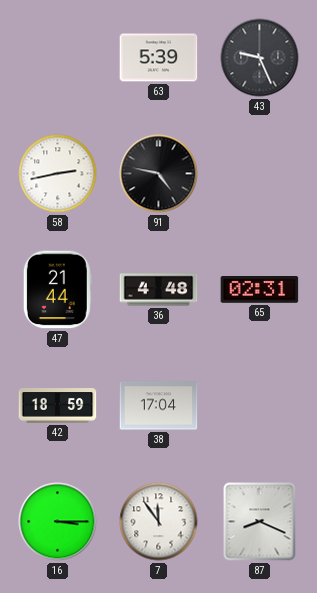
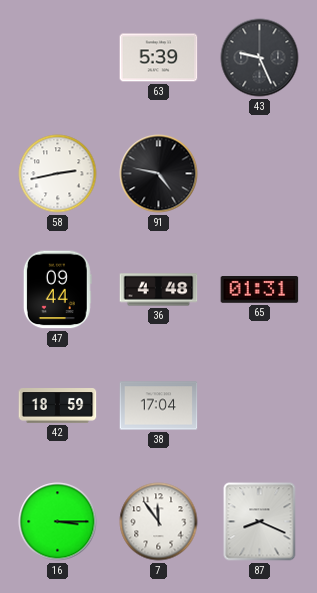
47: 21:44 -> 09:44
65: 02:31 -> 01:31
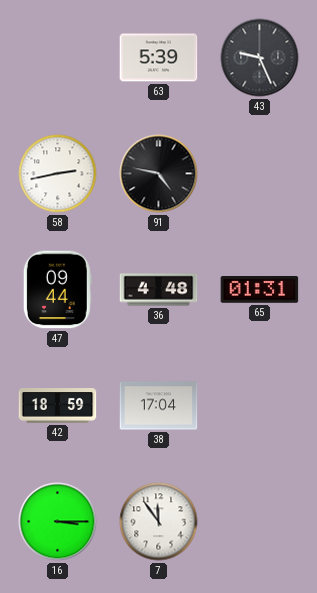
87: 8:19 -> none
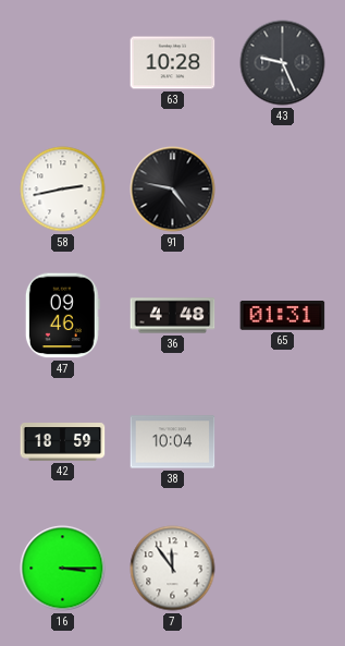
63: 5:39 -> 10:28
47: 09:44 -> 09:46
38: 17:04 -> 10:04
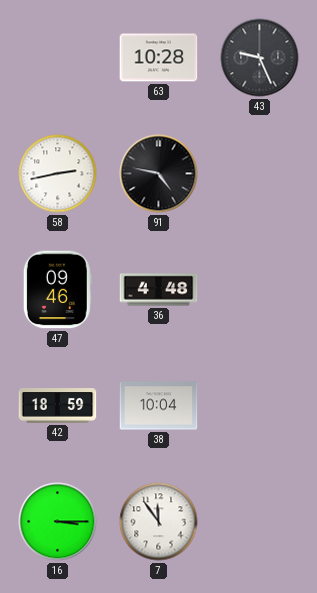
65: 01:31 -> none
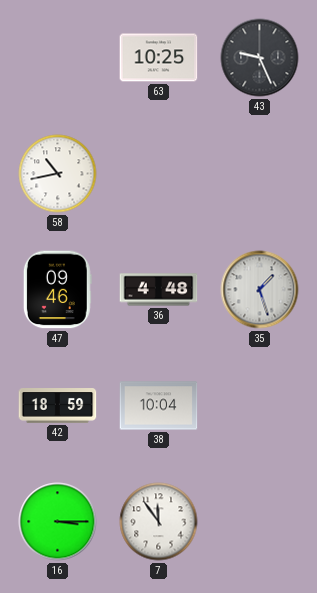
63: 10:28 -> 10:25
58: 2:43 -> 10:43
91: 4:47 -> none
35: none -> 1:27
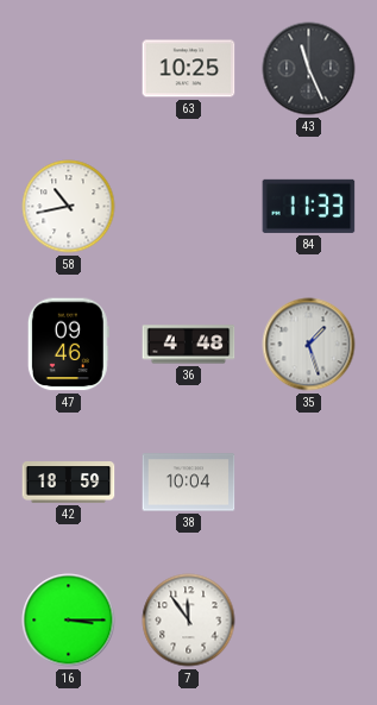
43: 9:26 -> 11:26
84: none -> 11:33
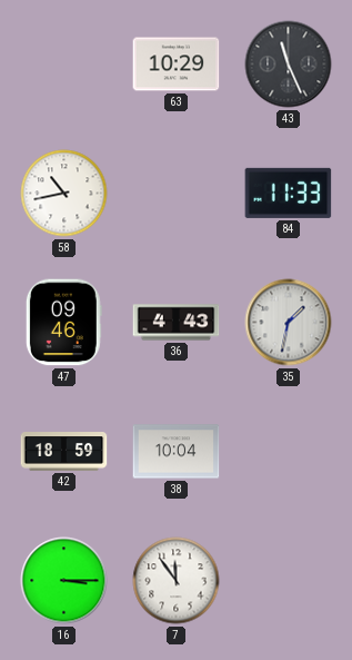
63: 10:25 -> 10:29
36: 4:48 -> 4:43
35: 1:27 -> 1:32
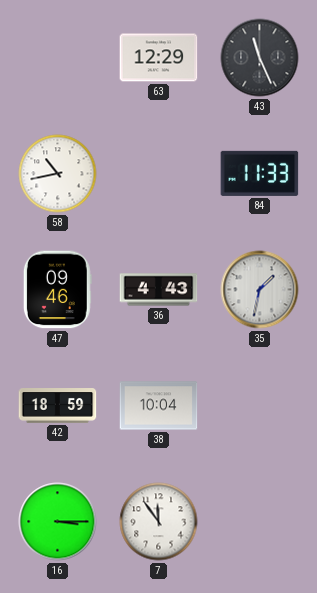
63: 10:29 -> 12:29
